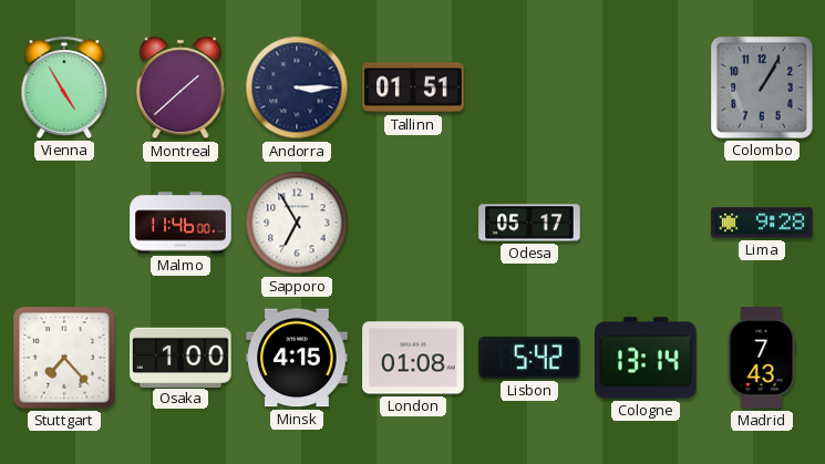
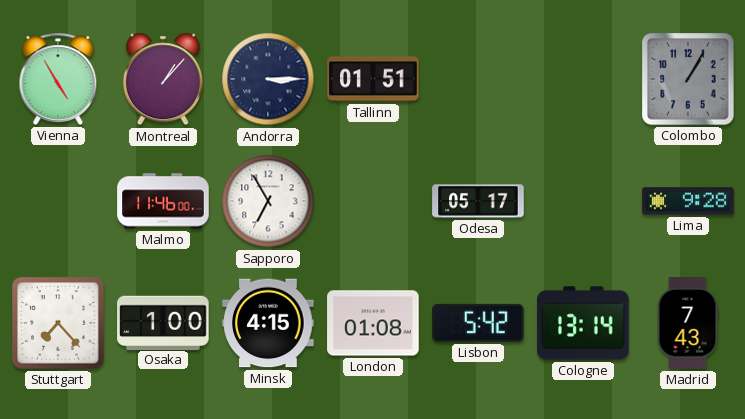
Montreal: 1:38 -> 1:07
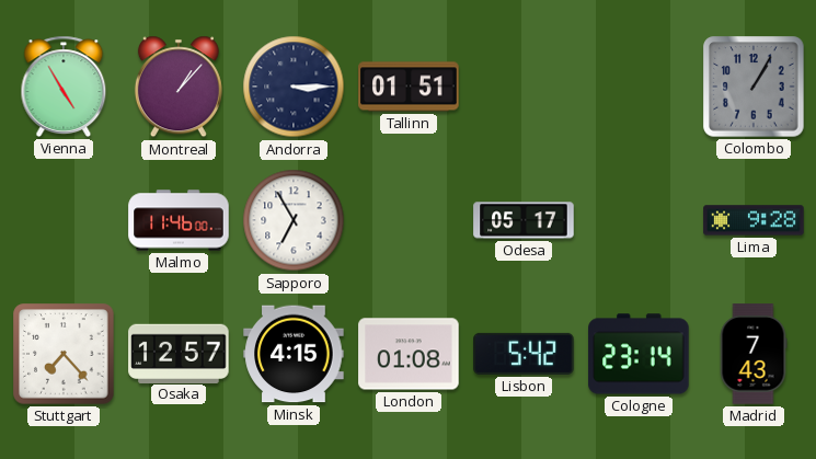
Osaka: 1:00 -> 12:57
Cologne: 13:14 -> 23:14
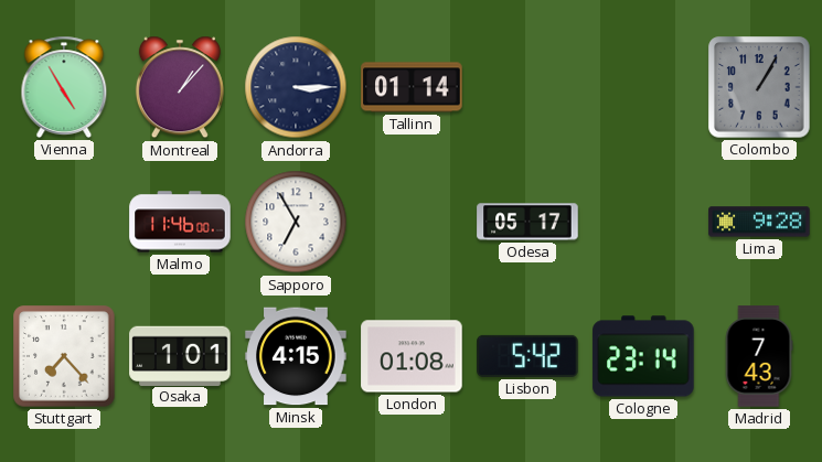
Tallinn: 01:51 -> 01:14
Osaka: 12:57 -> 1:01
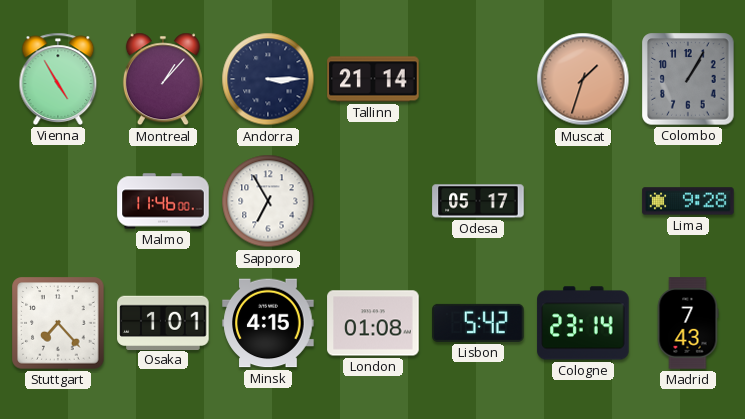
Tallinn: 01:14 -> 21:14
Muscat: none -> 1:33
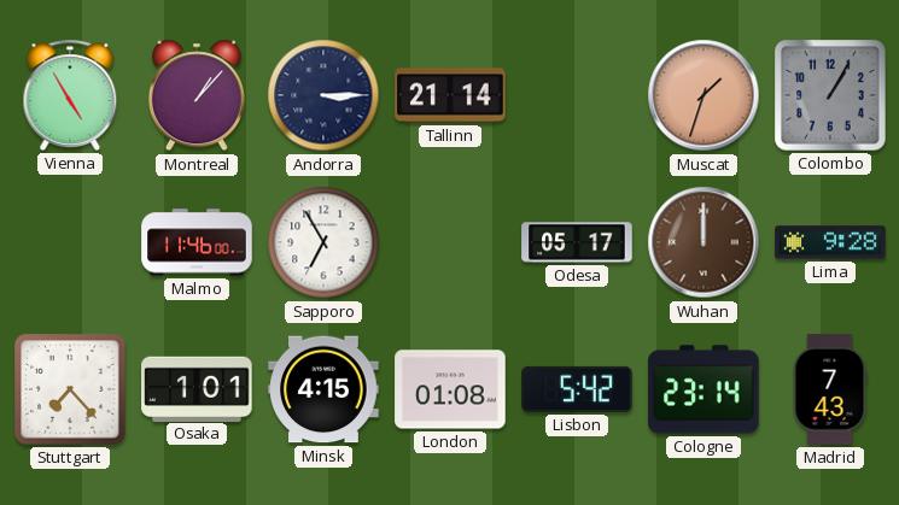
Wuhan: none -> 12:00
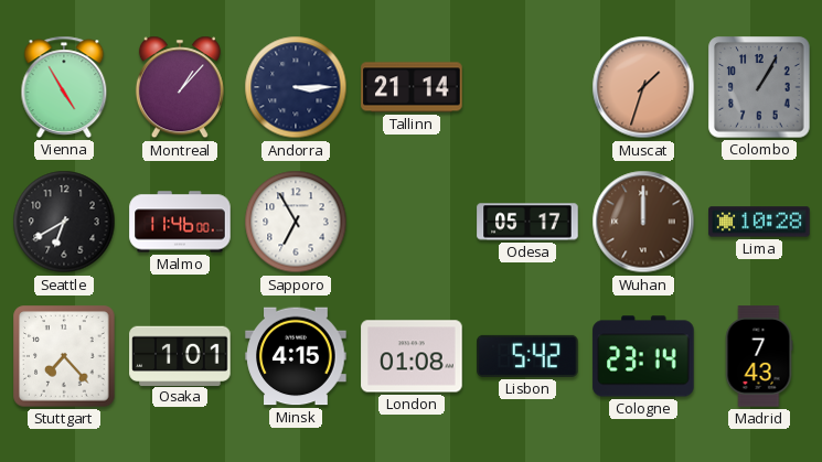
Seattle: none -> 6:40
Lima: 9:28 -> 10:28
